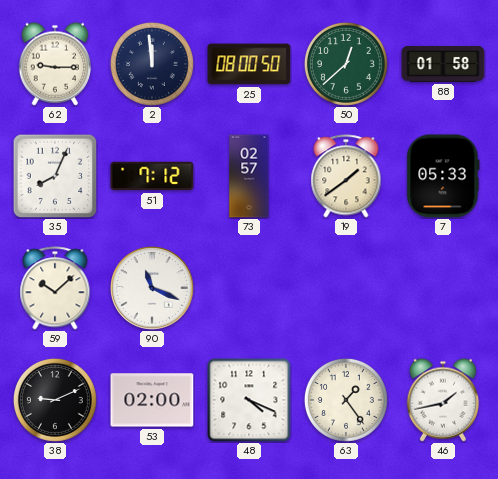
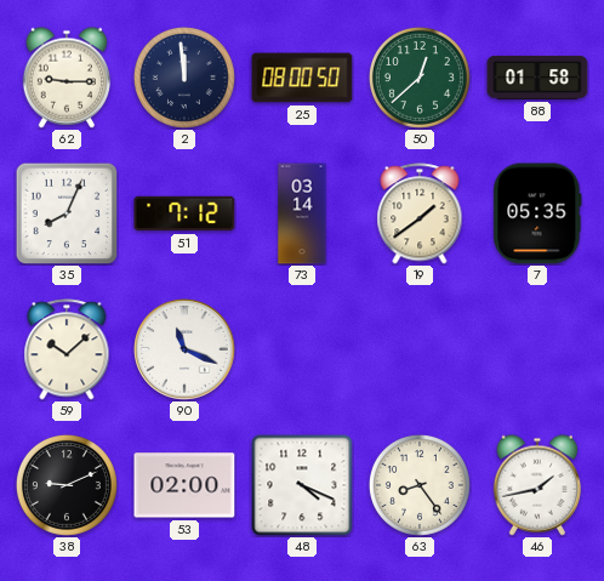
73: 02:57 -> 03:14
7: 05:33 -> 05:35
63: 1:24 -> 8:24
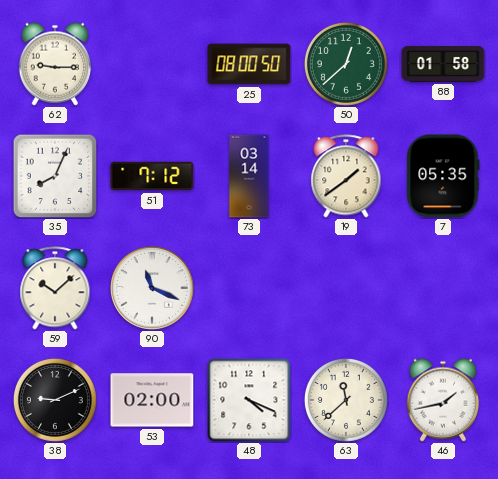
2: 11:59 -> none
63: 8:24 -> 11:38
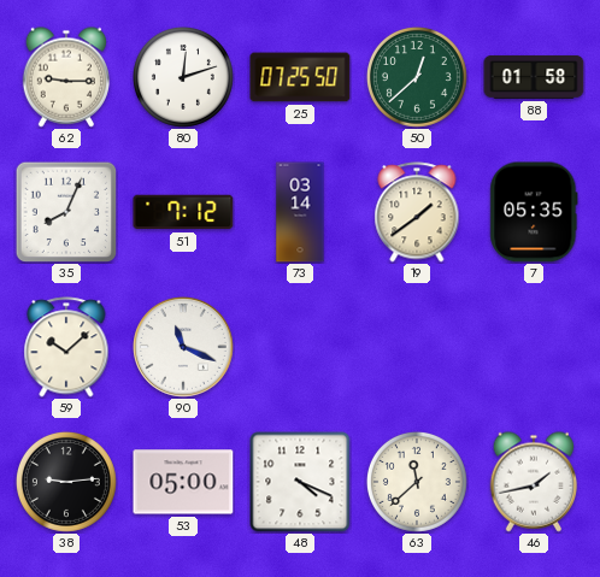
80: none -> 12:12
25: 08:00 -> 07:25
38: 9:11 -> 9:14
53: 02:00 -> 05:00
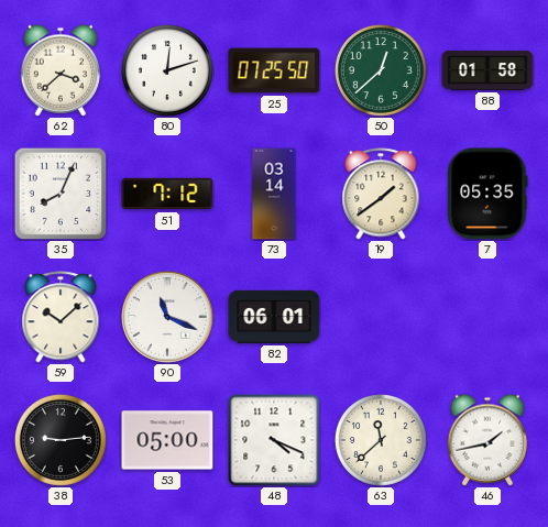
62: 9:15 -> 3:38
82: none -> 06:01
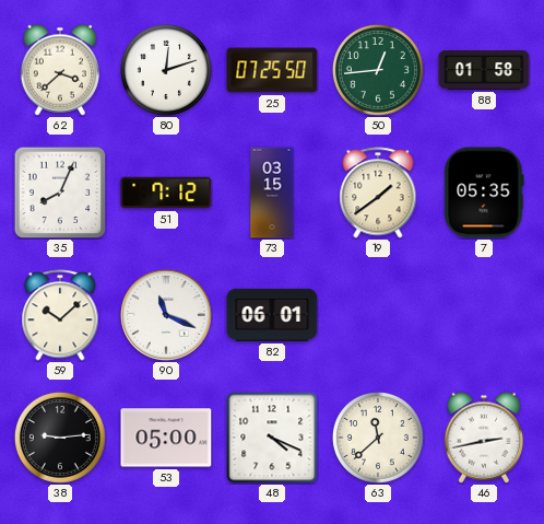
50: 12:38 -> 12:44
73: 03:14 -> 03:15
46: 1:43 -> 2:43
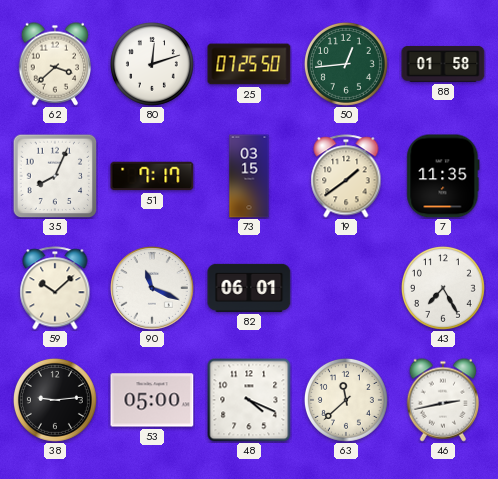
51: 7:12 -> 7:17
7: 05:35 -> 11:35
43: none -> 7:25
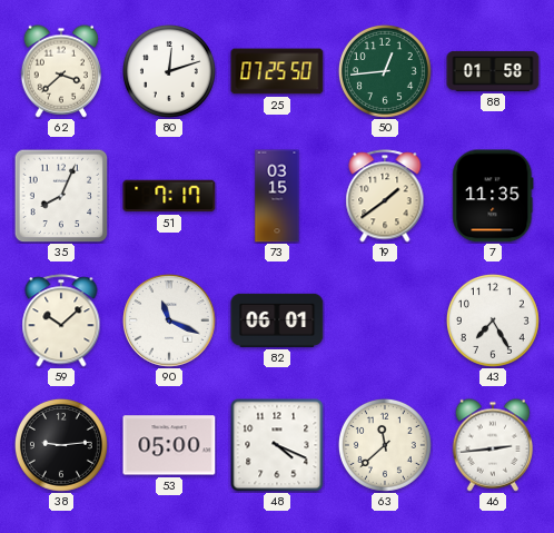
46: 2:43 -> 2:44
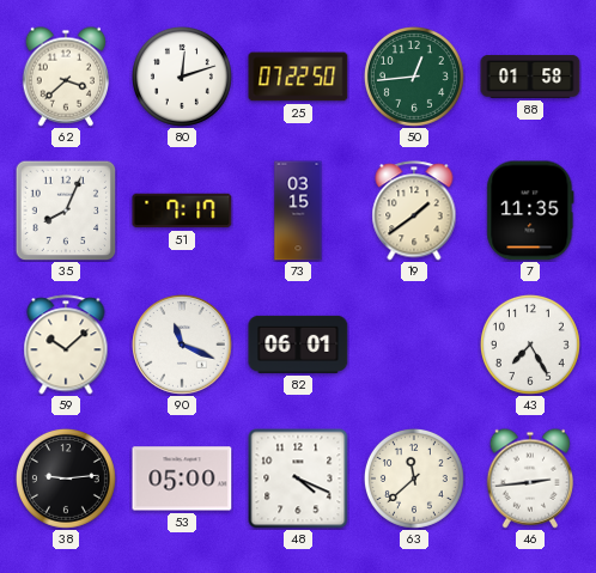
25: 07:25 -> 07:22
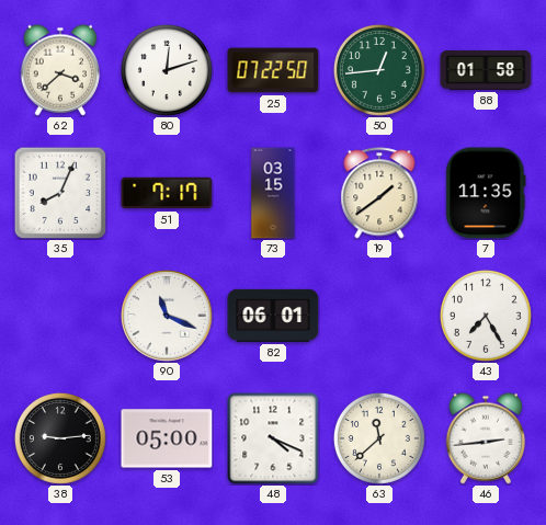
59: 10:08 -> none
